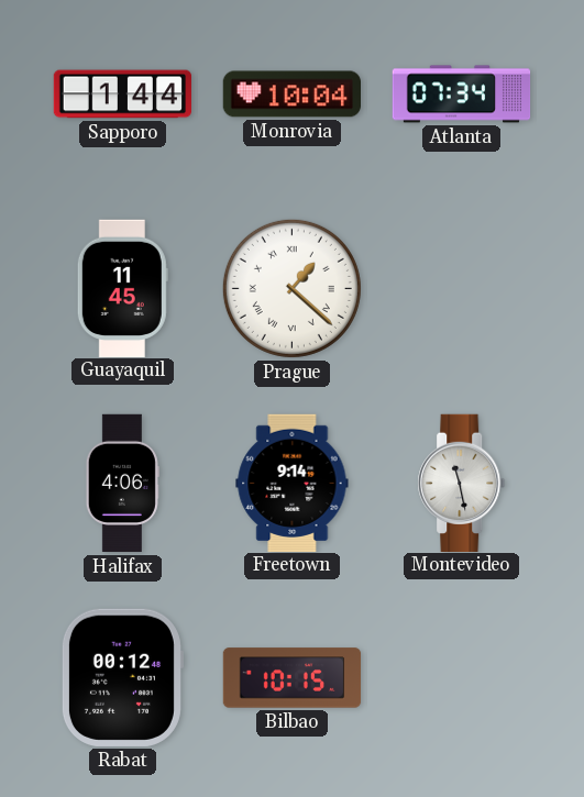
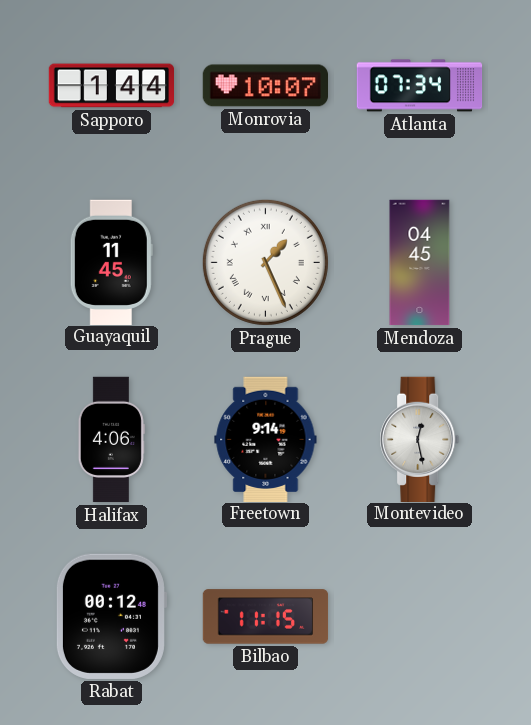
Monrovia: 10:04 -> 10:07
Prague: 1:22 -> 1:26
Mendoza: none -> 04:45
Montevideo: 11:28 -> 12:28
Bilbao: 10:15 -> 11:15
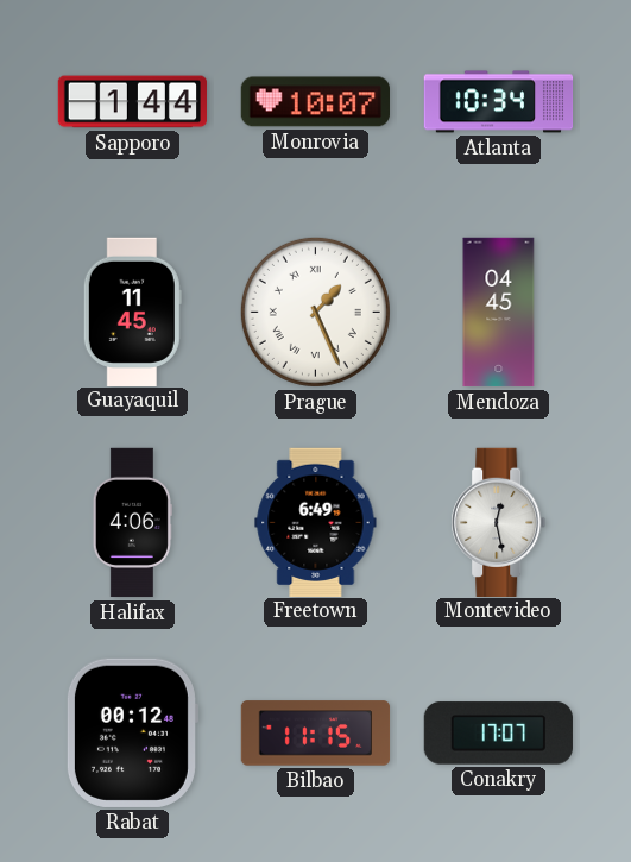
Atlanta: 07:34 -> 10:34
Freetown: 9:14 -> 6:49
Conakry: none -> 17:07
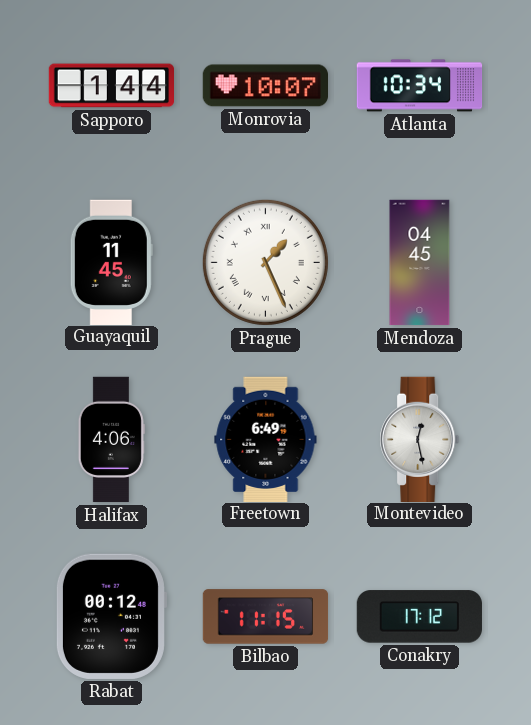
Conakry: 17:07 -> 17:12
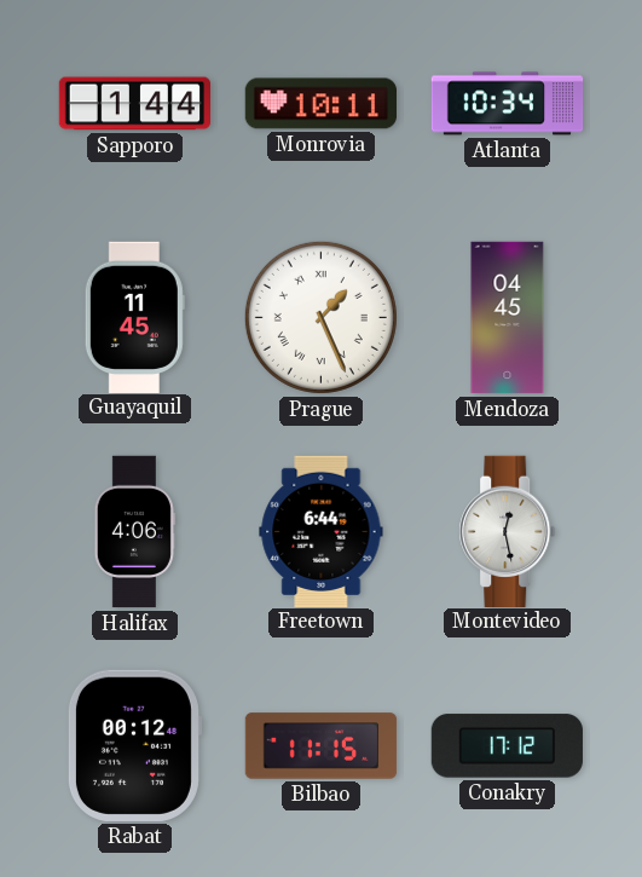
Monrovia: 10:07 -> 10:11
Freetown: 6:49 -> 6:44
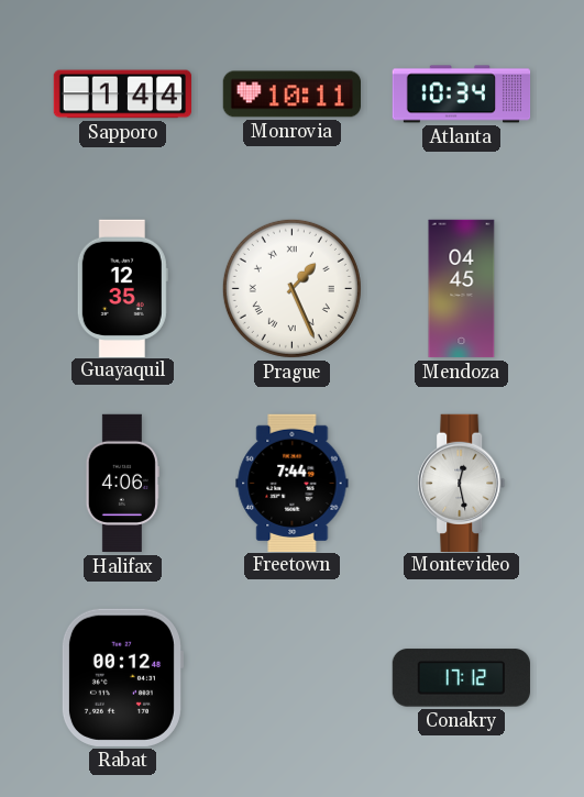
Guayaquil: 11:45 -> 12:35
Freetown: 6:44 -> 7:44
Bilbao: 11:15 -> none
